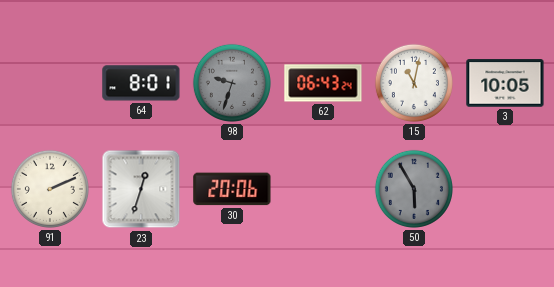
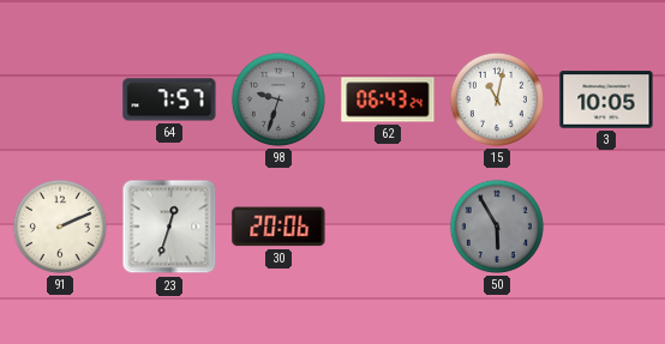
64: 8:01 -> 7:57
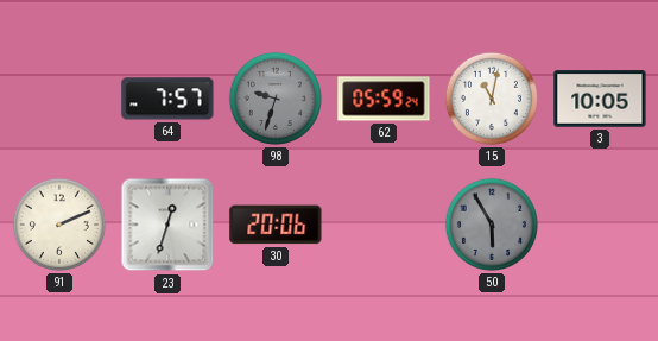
62: 06:43 -> 05:59
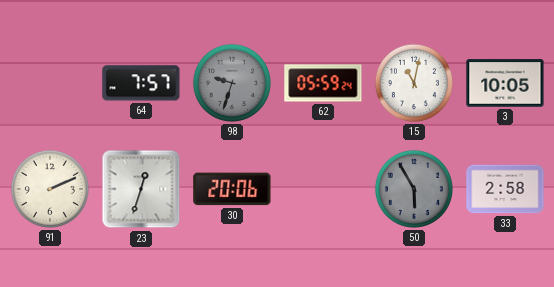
33: none -> 2:58
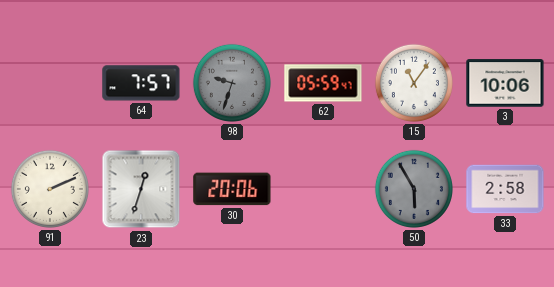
62: 05:59:24 -> 05:59:47
15: 11:02 -> 11:06
3: 10:05 -> 10:06
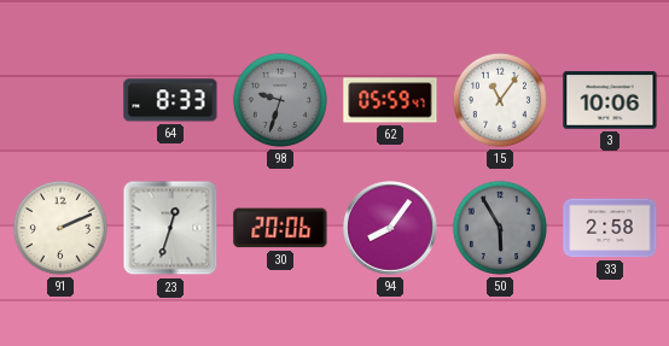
64: 7:57 -> 8:33
94: none -> 8:06
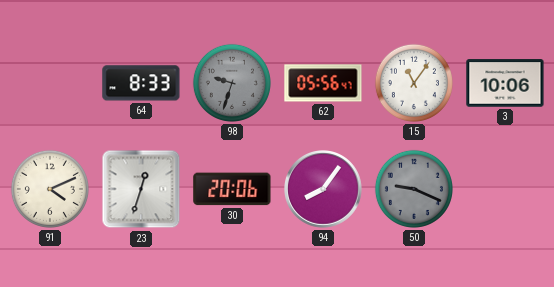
62: 05:59 -> 05:56
91: 2:11 -> 4:11
50: 5:55 -> 9:19
33: 2:58 -> none
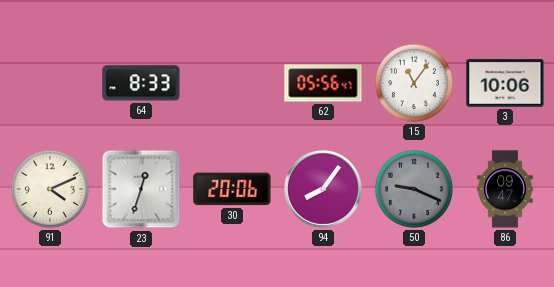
98: 9:33 -> none
86: none -> 09:47
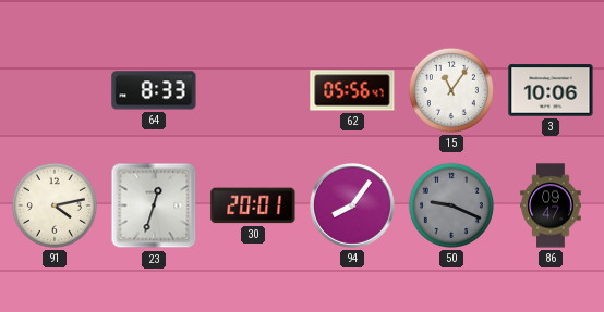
91: 4:11 -> 4:13
30: 20:06 -> 20:01
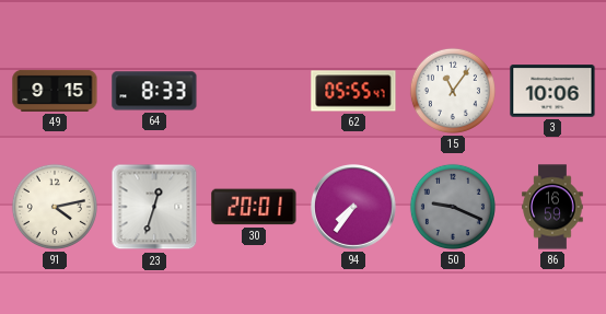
49: none -> 9:15
62: 05:56 -> 05:55
94: 8:06 -> 7:36
86: 09:47 -> 16:59
